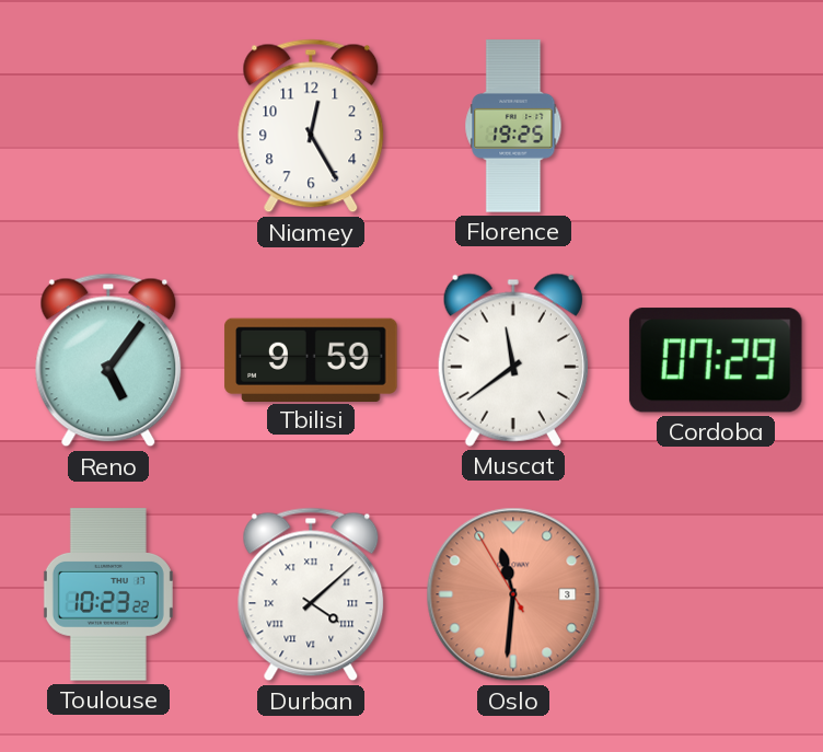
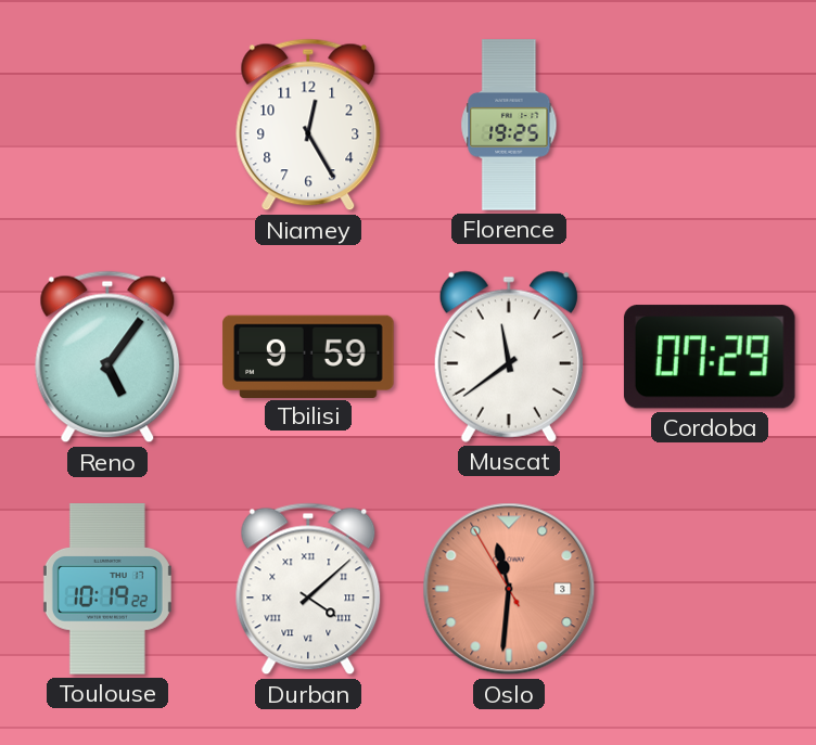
Toulouse: 10:23 -> 10:19
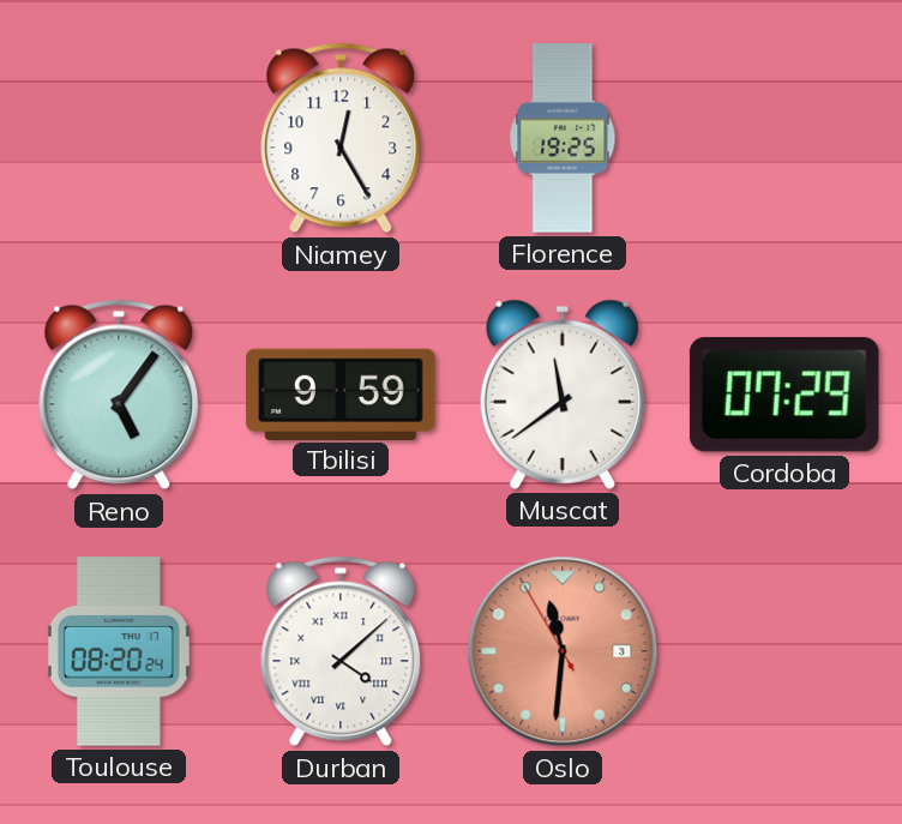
Toulouse: 10:19 -> 08:20
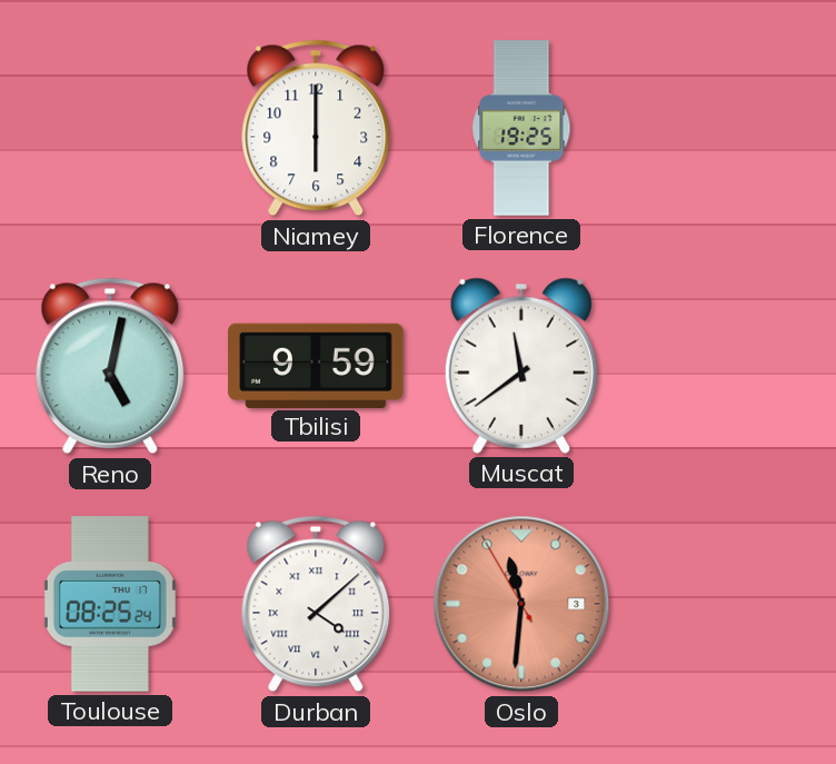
Niamey: 12:25 -> 6:00
Reno: 5:06 -> 5:02
Cordoba: 07:29 -> none
Toulouse: 08:20 -> 08:25
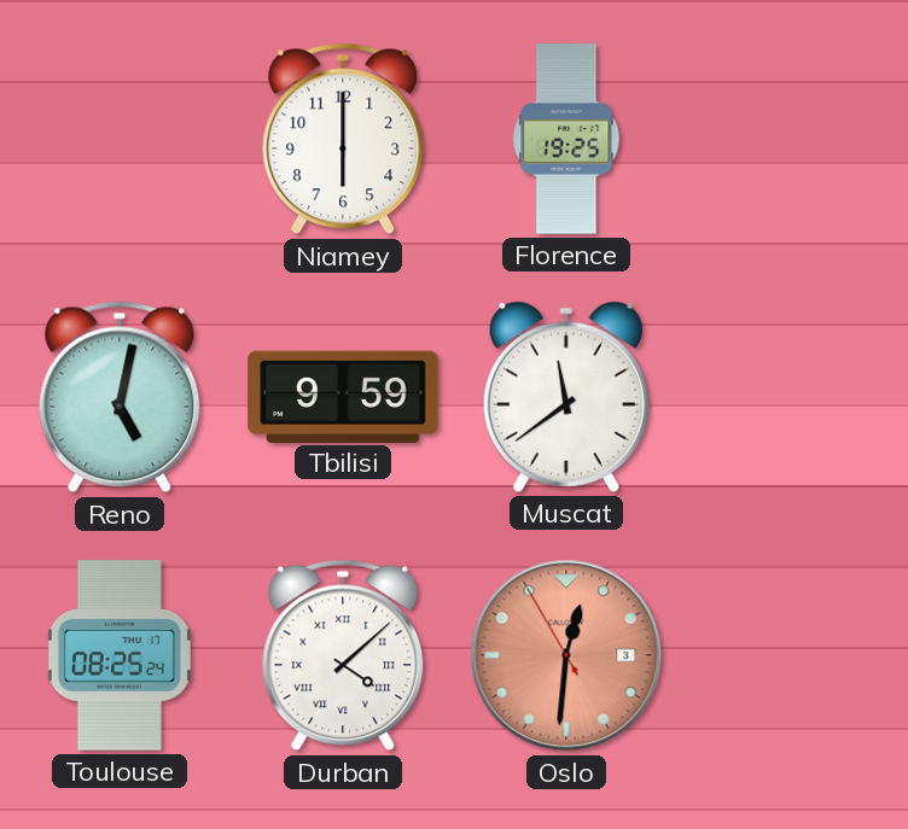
Oslo: 11:30 -> 12:30
